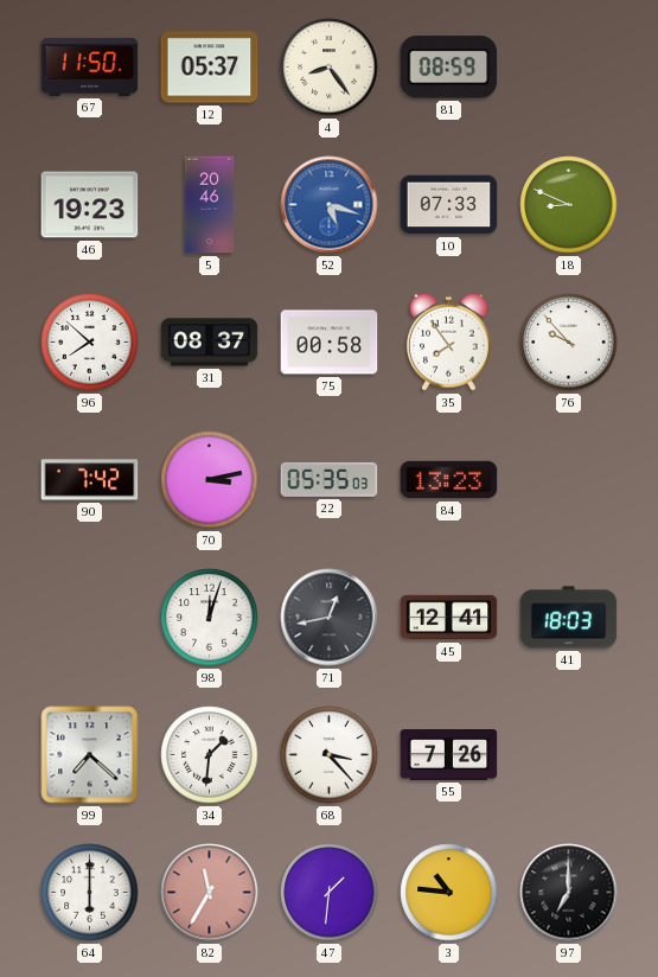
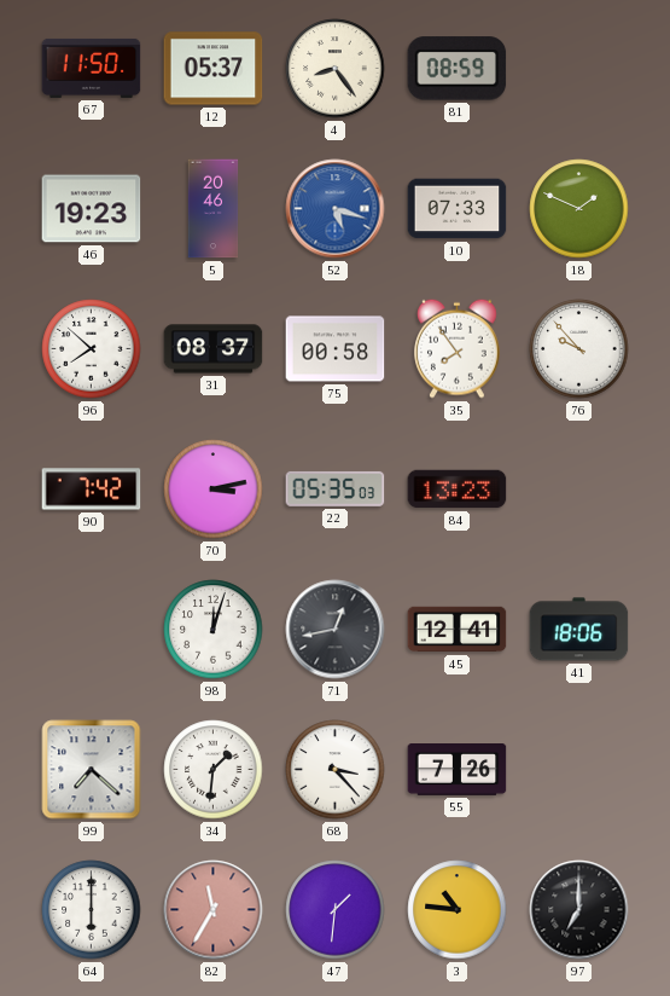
18: 8:49 -> 1:49
41: 18:03 -> 18:06
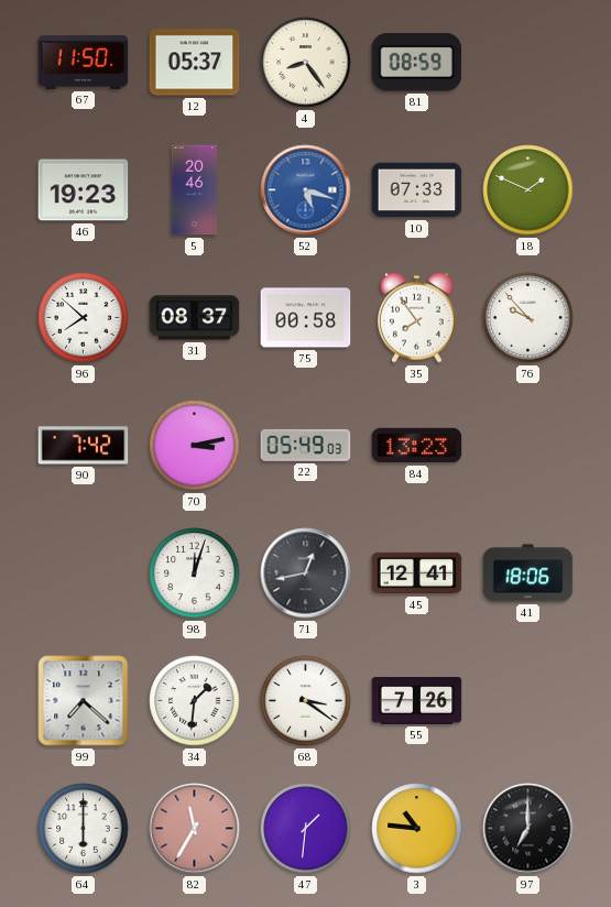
22: 05:35 -> 05:49
68: 3:23 -> 3:21
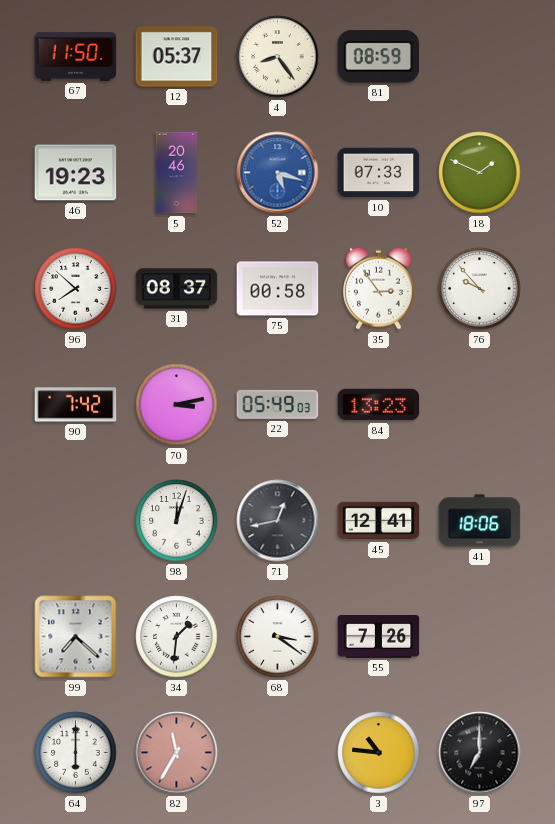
35: 7:54 -> 2:54
47: 1:31 -> none
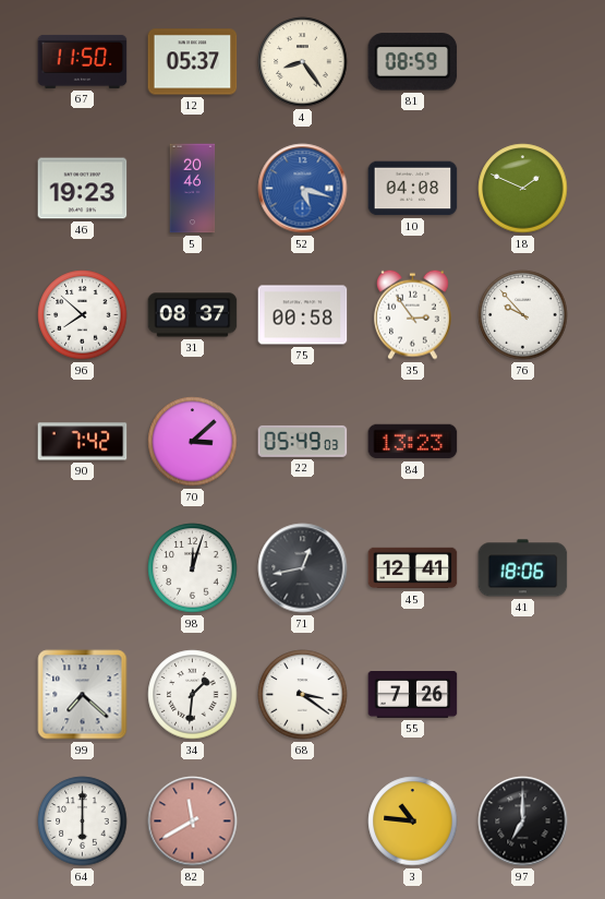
10: 07:33 -> 04:08
70: 3:13 -> 3:08
82: 11:35 -> 11:40
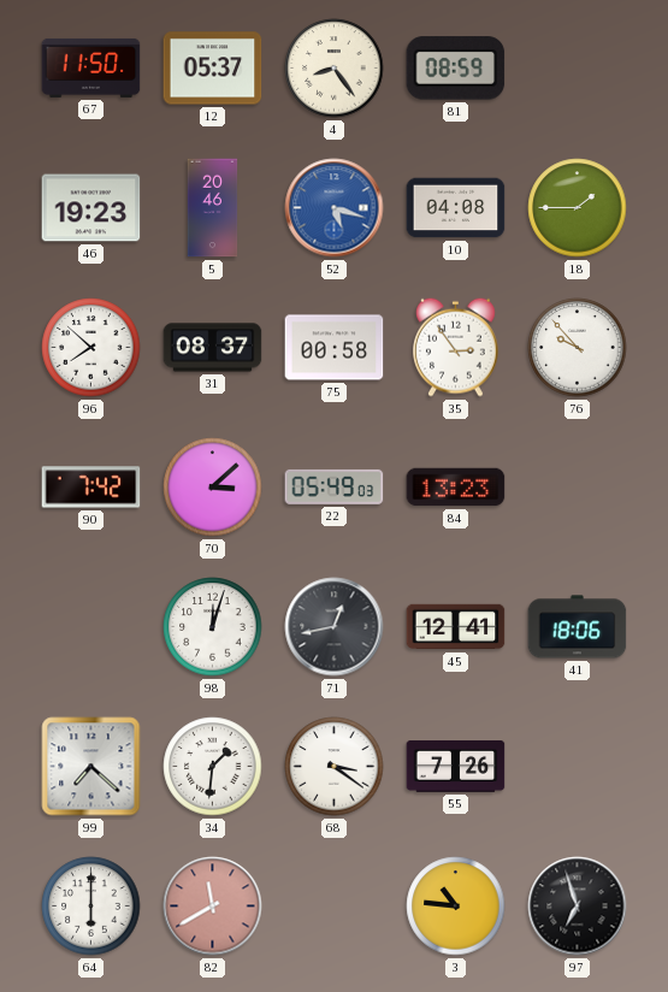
18: 1:49 -> 1:45
97: 7:00 -> 6:57
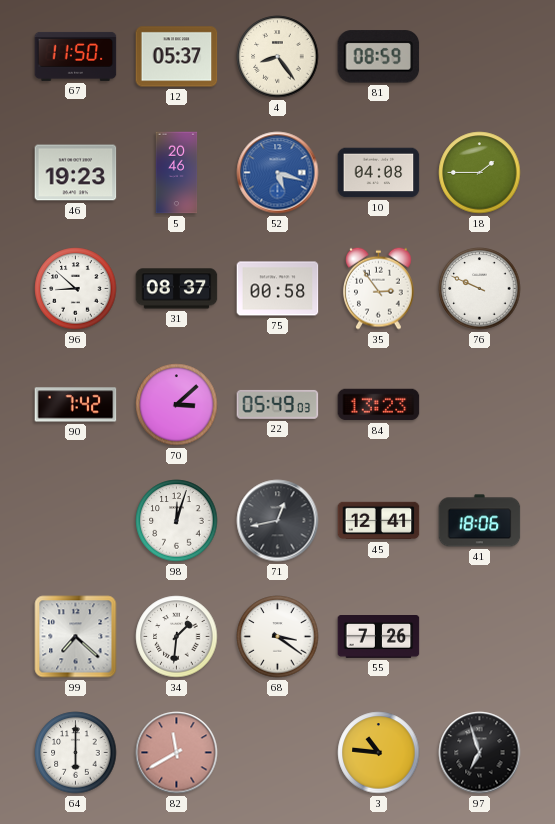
96: 7:52 -> 8:52
76: 9:53 -> 9:49
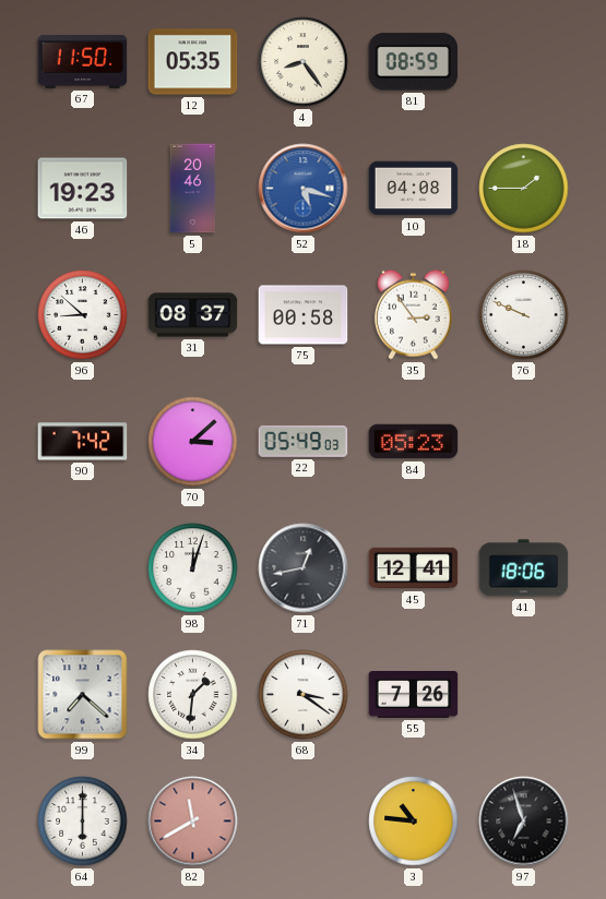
12: 05:37 -> 05:35
84: 13:23 -> 05:23
